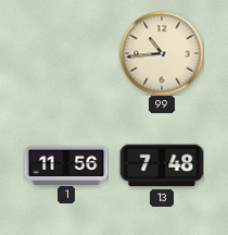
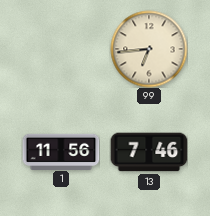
99: 10:44 -> 6:44
13: 7:48 -> 7:46
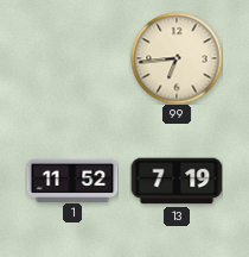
1: 11:56 -> 11:52
13: 7:46 -> 7:19
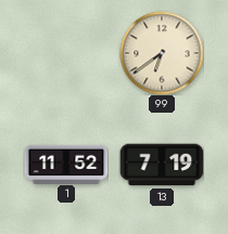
99: 6:44 -> 6:39
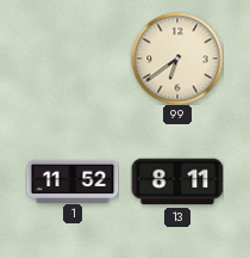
13: 7:19 -> 8:11
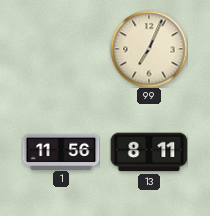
99: 6:39 -> 7:04
1: 11:52 -> 11:56
